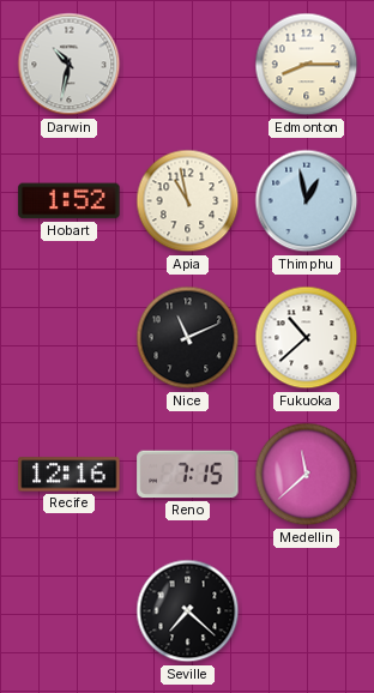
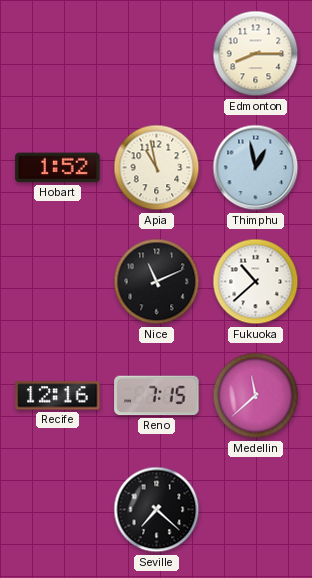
Darwin: 10:32 -> none
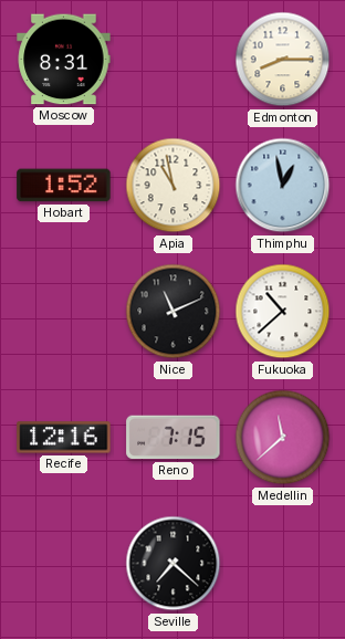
Moscow: none -> 8:31
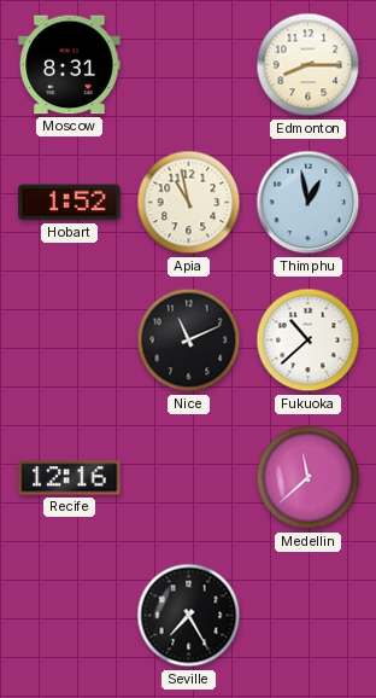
Reno: 7:15 -> none
Seville: 7:22 -> 7:25
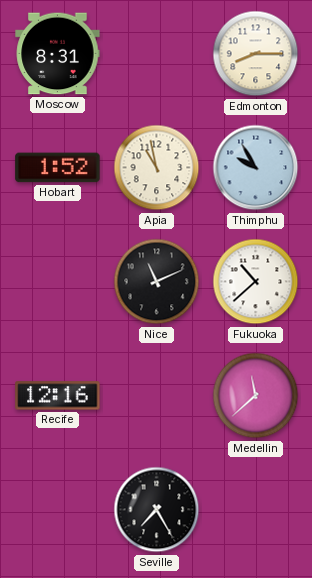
Thimphu: 12:58 -> 9:55
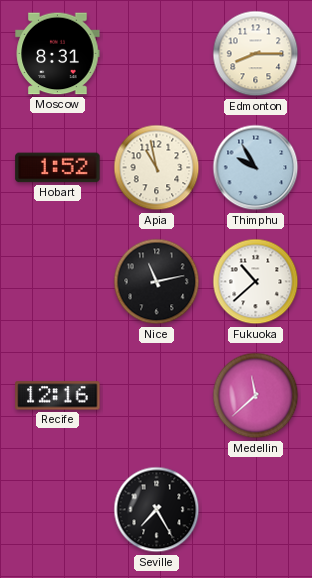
Nice: 11:11 -> 11:13
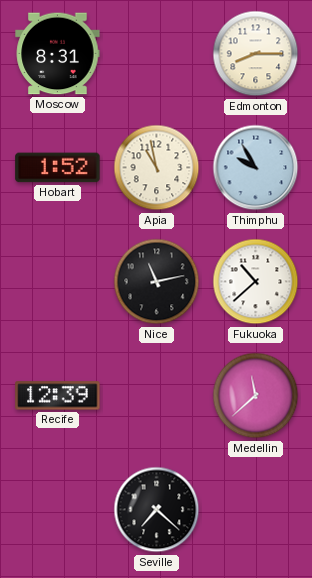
Recife: 12:16 -> 12:39
Seville: 7:25 -> 7:22
